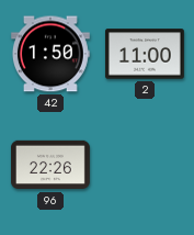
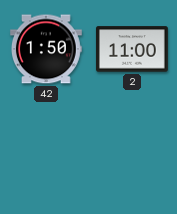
96: 22:26 -> none
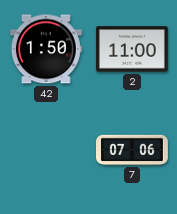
7: none -> 07:06
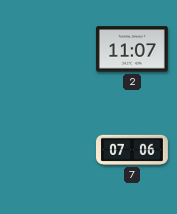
42: 1:50 -> none
2: 11:00 -> 11:07
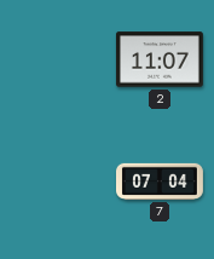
7: 07:06 -> 07:04
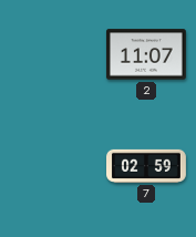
7: 07:04 -> 02:59
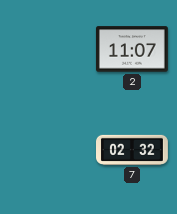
7: 02:59 -> 02:32
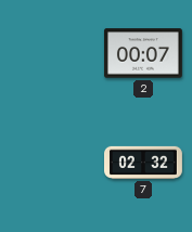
2: 11:07 -> 00:07
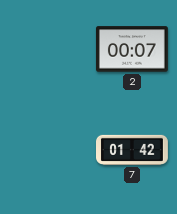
7: 02:32 -> 01:42
